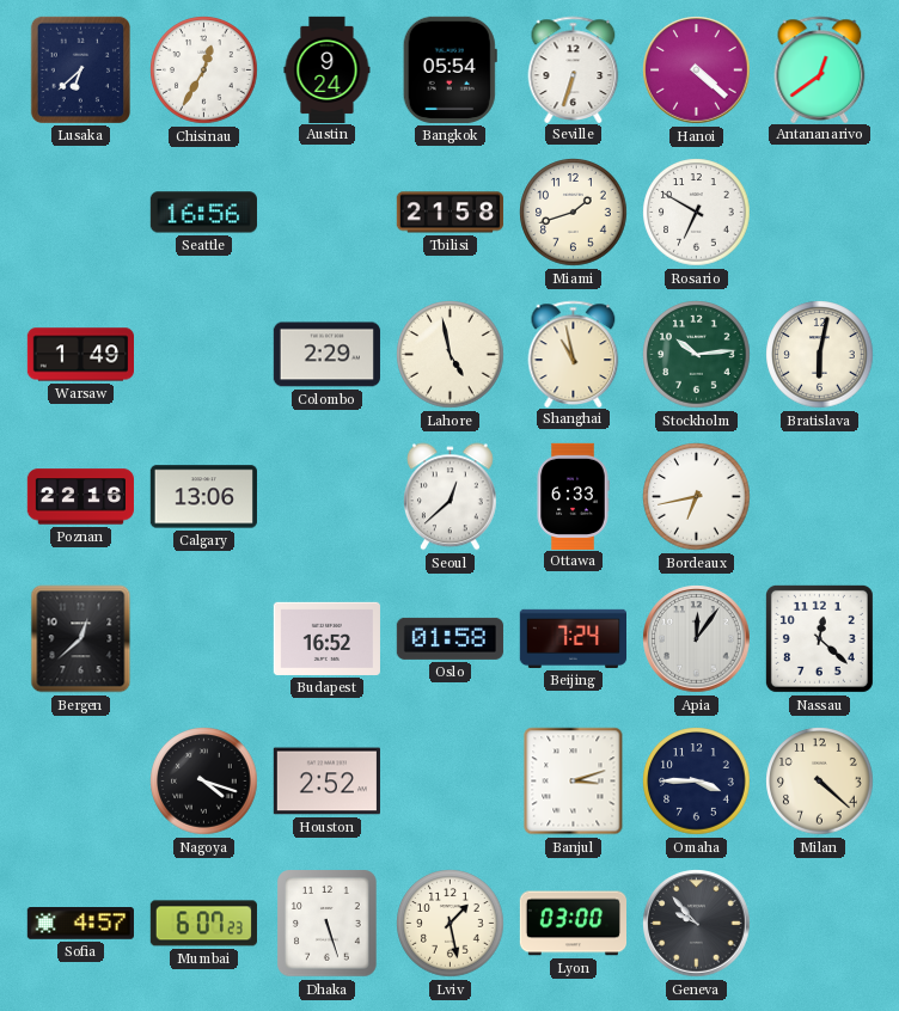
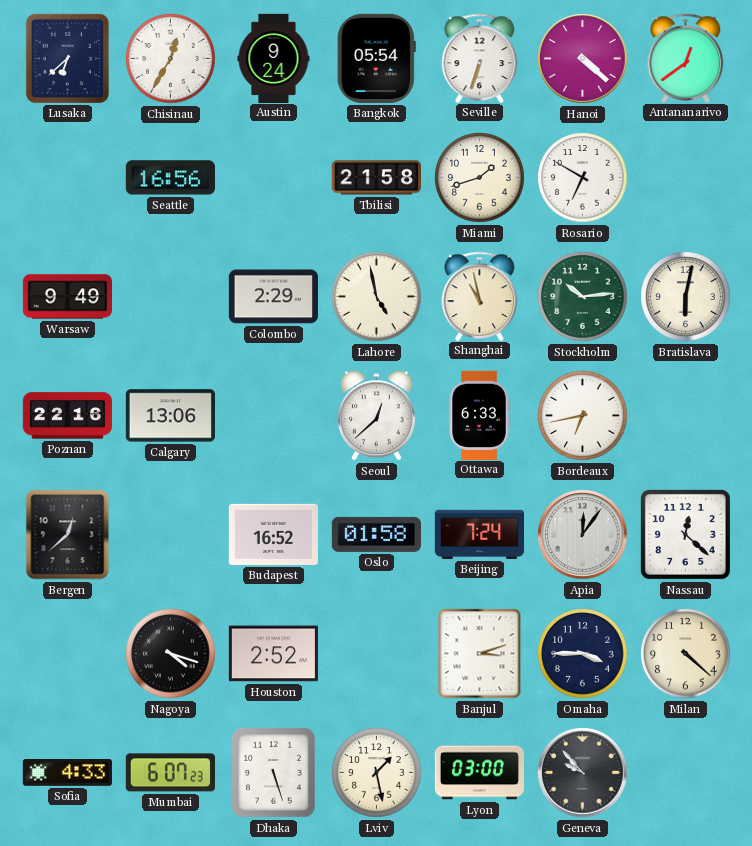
Warsaw: 1:49 -> 9:49
Sofia: 4:57 -> 4:33
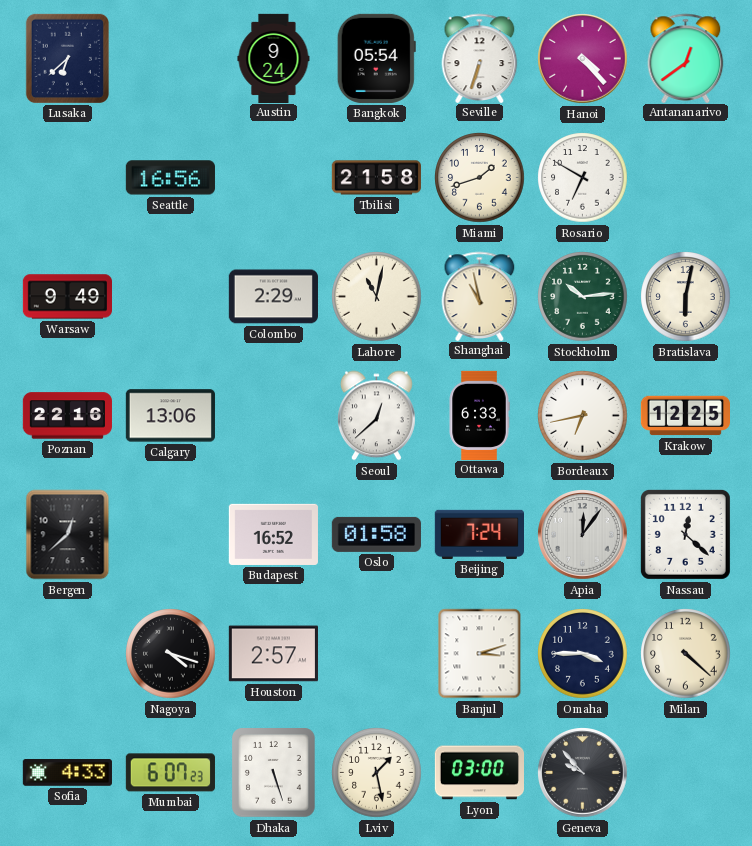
Chisinau: 12:35 -> none
Hanoi: 4:22 -> 4:23
Lahore: 4:58 -> 11:02
Krakow: none -> 12:25
Houston: 2:52 -> 2:57
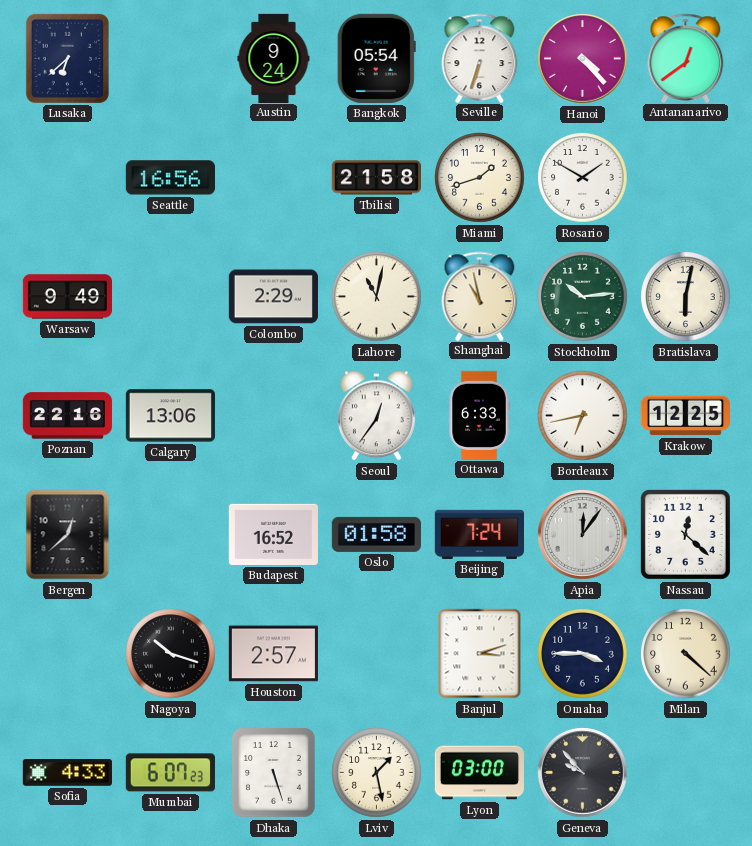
Rosario: 6:50 -> 1:50
Seoul: 12:38 -> 12:36
Nagoya: 4:18 -> 10:18
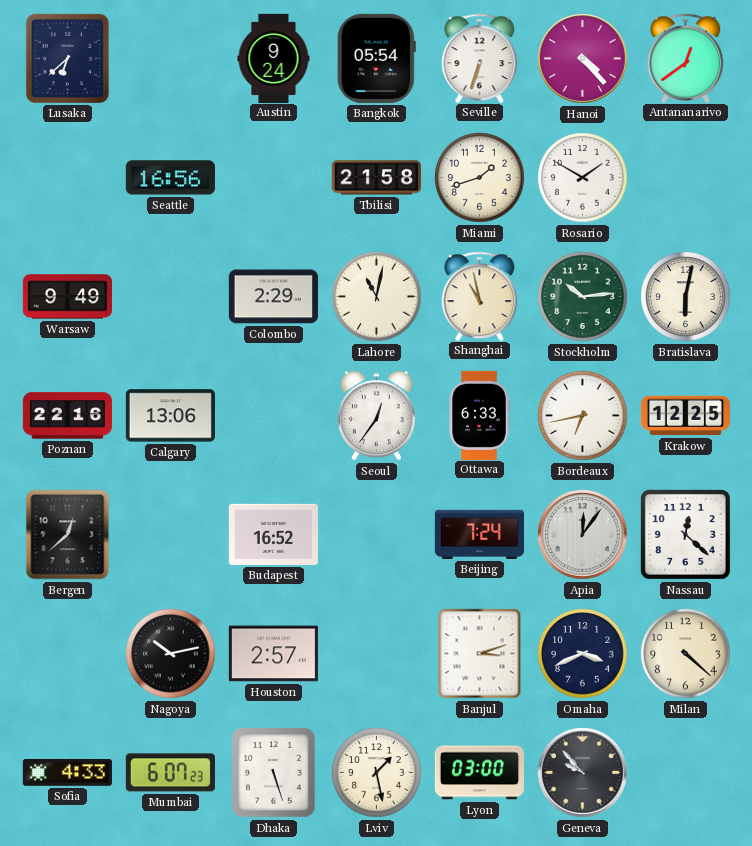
Oslo: 01:58 -> none
Nagoya: 10:18 -> 10:13
Omaha: 3:45 -> 3:41
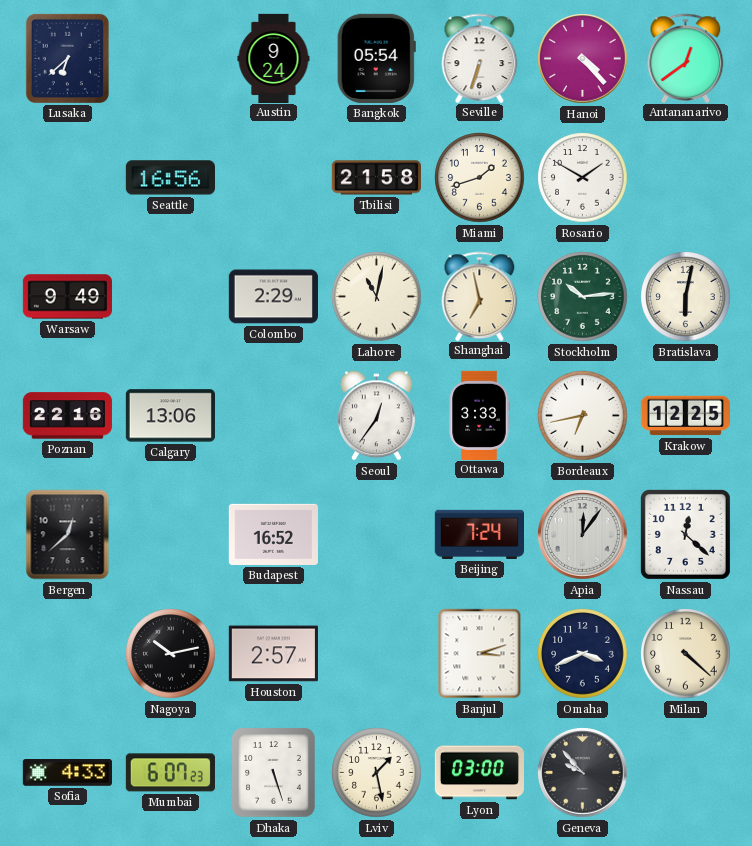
Shanghai: 10:58 -> 6:58
Ottawa: 6:33 -> 3:33
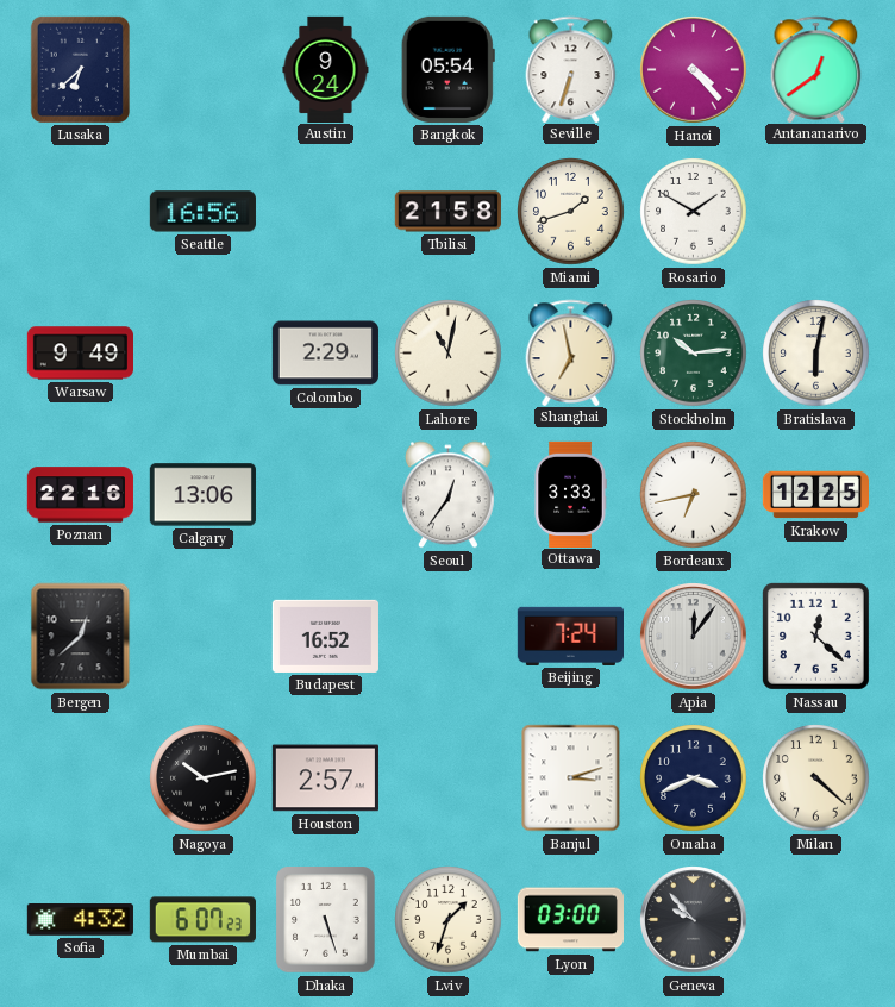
Sofia: 4:33 -> 4:32
Lviv: 1:28 -> 1:33
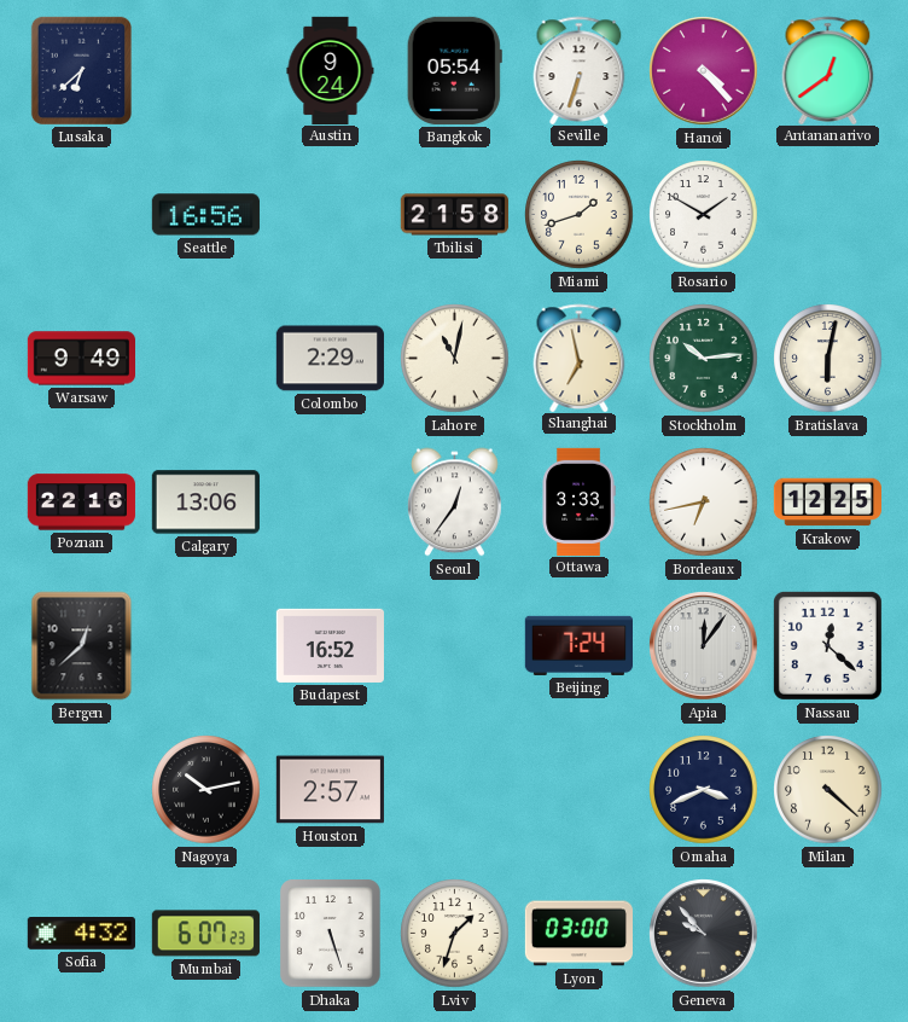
Banjul: 3:12 -> none
